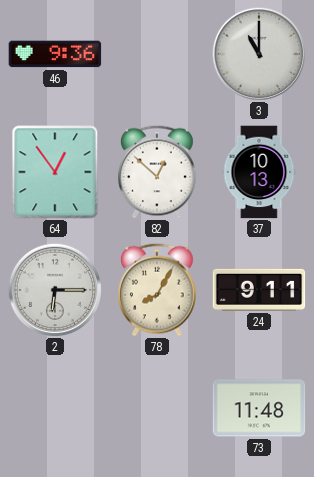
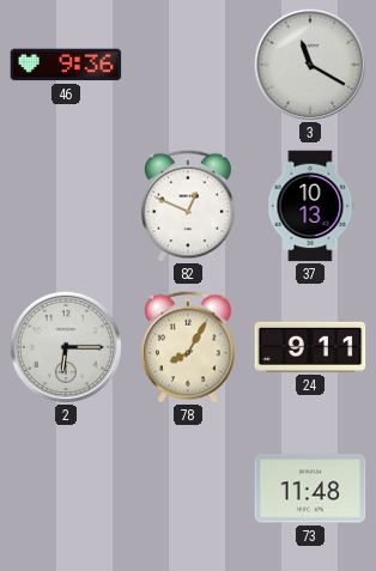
3: 11:00 -> 11:20
64: 12:54 -> none
82: 12:52 -> 12:49
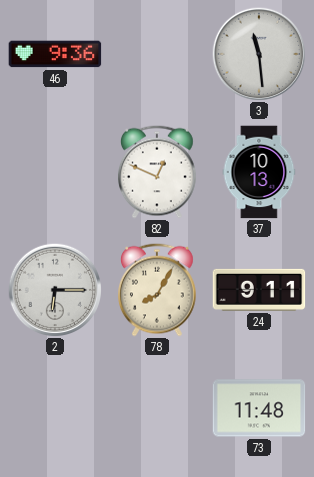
3: 11:20 -> 11:29
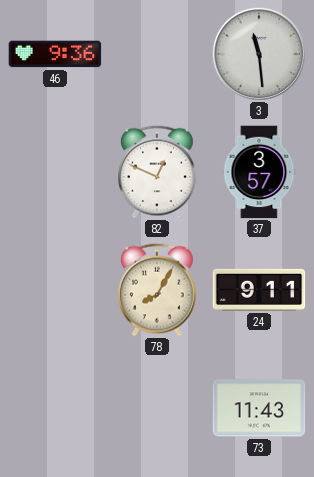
37: 10:13 -> 3:57
2: 6:15 -> none
73: 11:48 -> 11:43
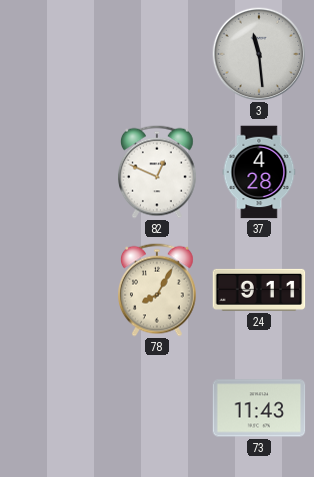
46: 9:36 -> none
37: 3:57 -> 4:28
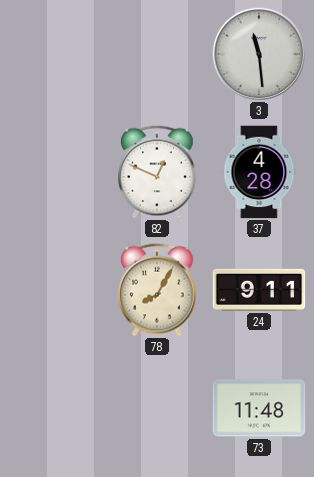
73: 11:43 -> 11:48
